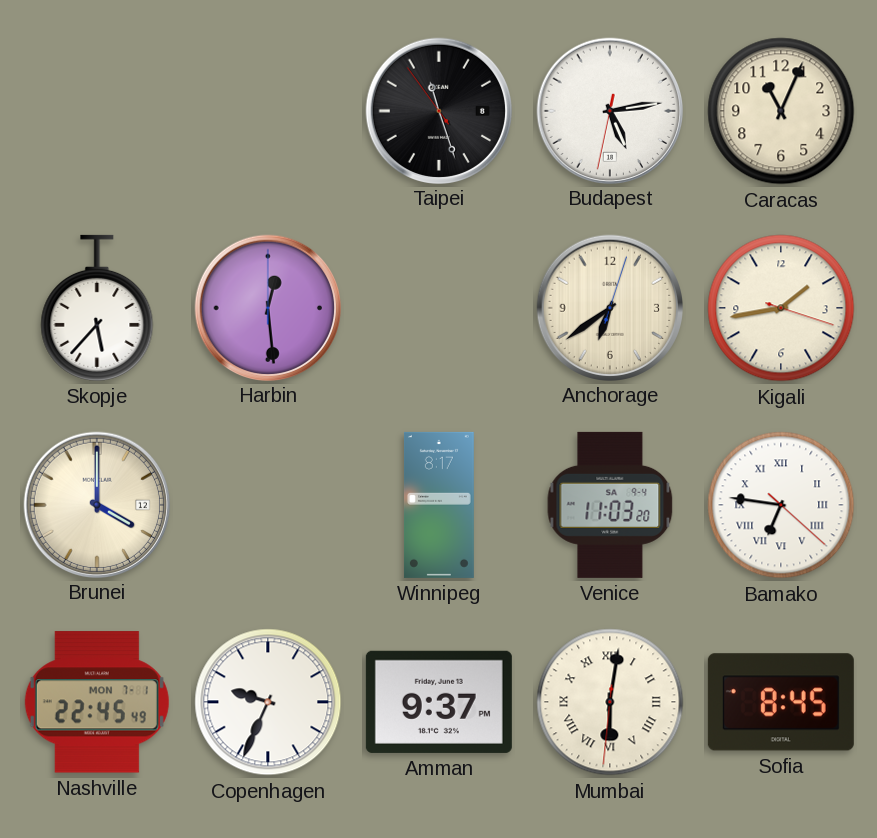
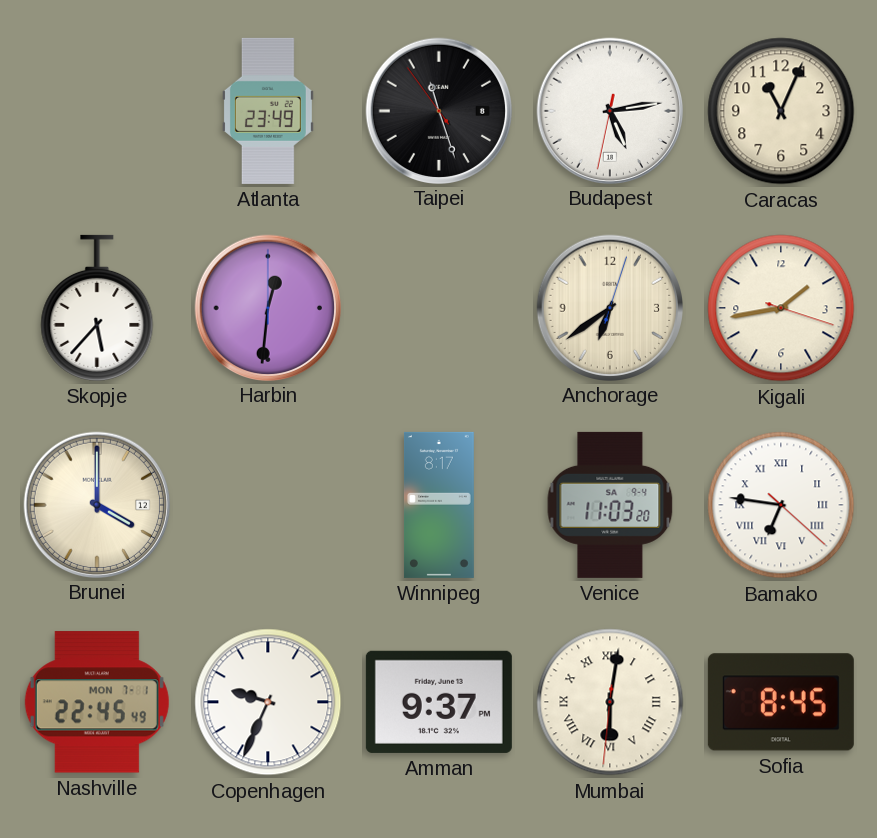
Atlanta: none -> 23:49
Harbin: 12:29 -> 12:31
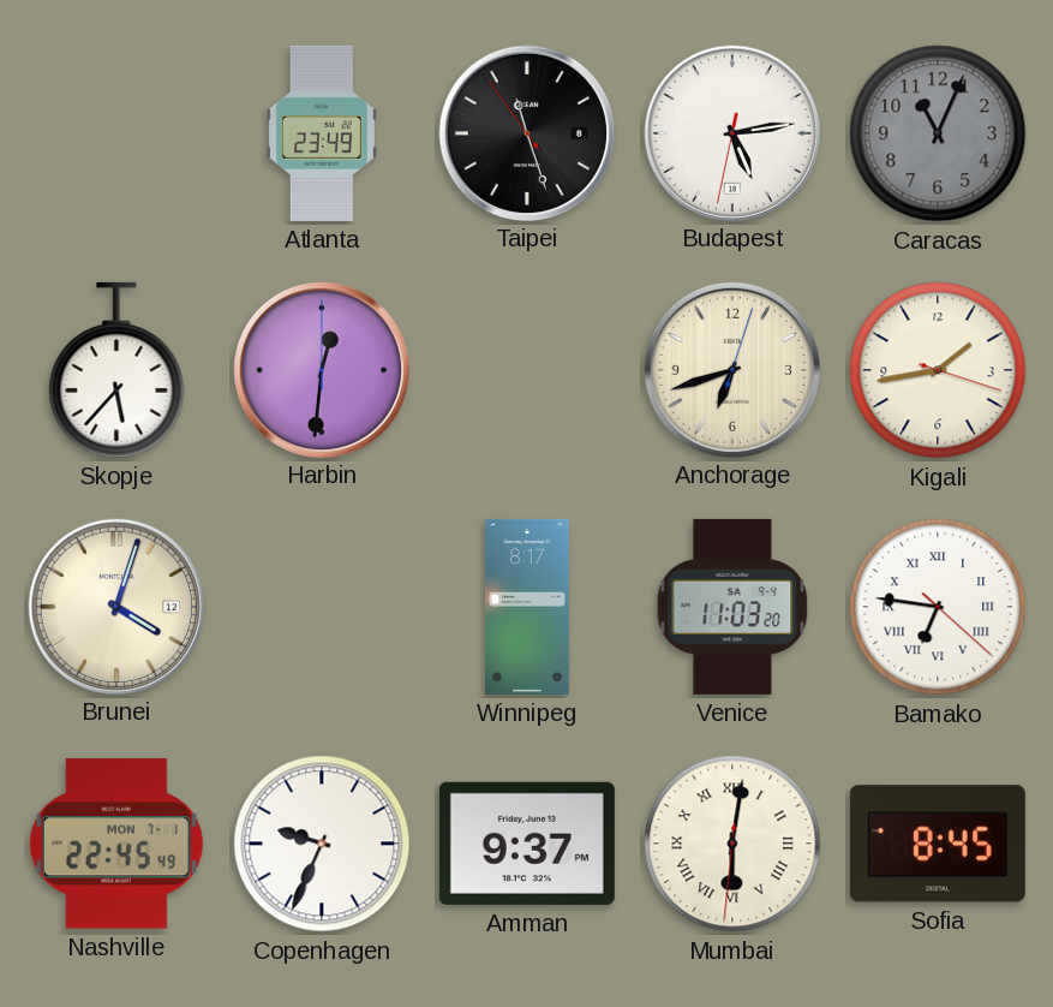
Caracas dial: cream -> grey
Anchorage: 6:39 -> 6:42
Brunei: 4:00 -> 4:03
